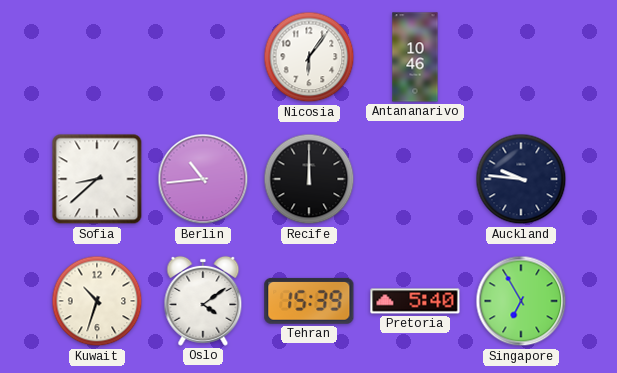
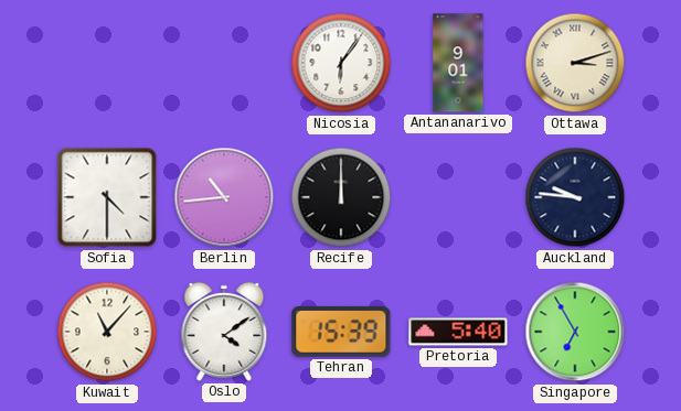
Antananarivo: 10:46 -> 9:01
Ottawa: none -> 3:12
Sofia: 8:38 -> 4:30
Kuwait: 10:33 -> 11:07
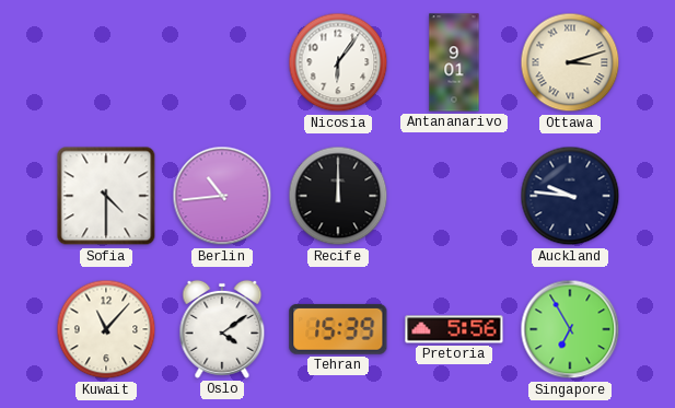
Pretoria: 5:40 -> 5:56
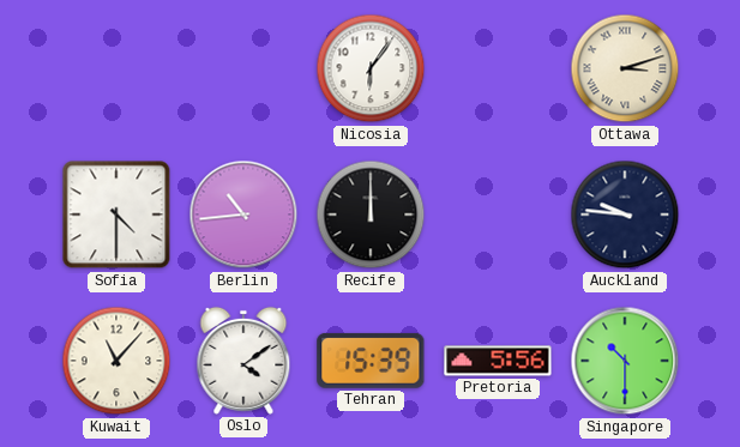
Antananarivo: 9:01 -> none
Singapore: 6:55 -> 10:30
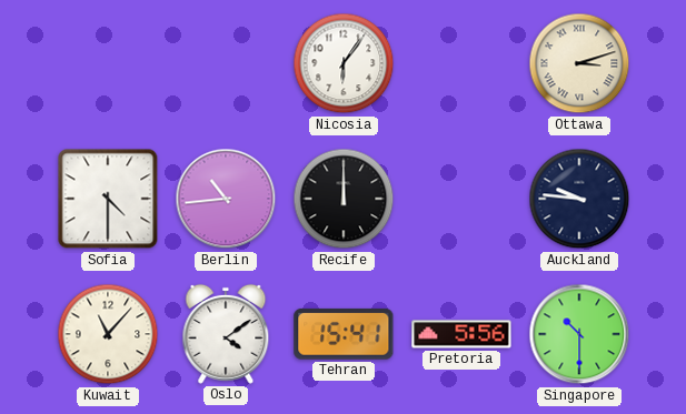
Tehran: 15:39 -> 15:41
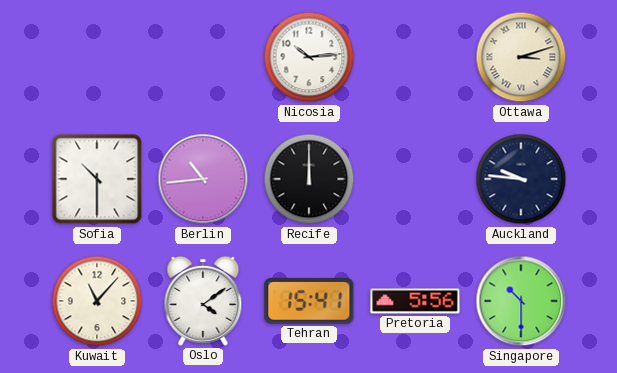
Nicosia: 6:06 -> 10:14
Sofia: 4:30 -> 10:30
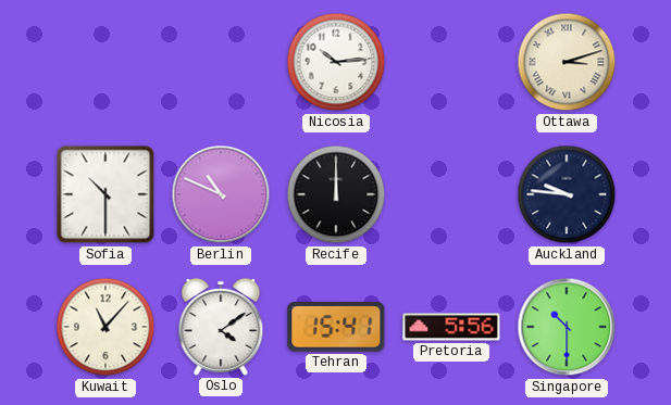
Berlin: 10:44 -> 10:49
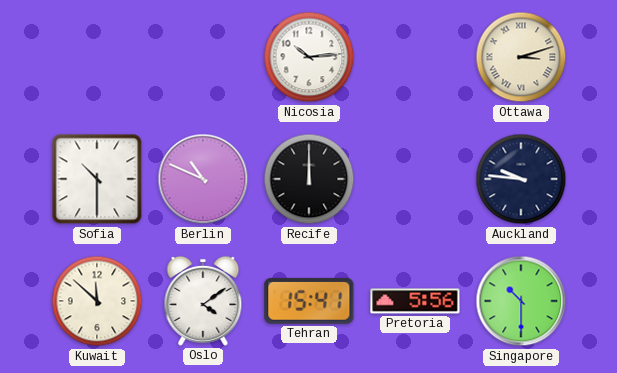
Kuwait: 11:07 -> 11:52
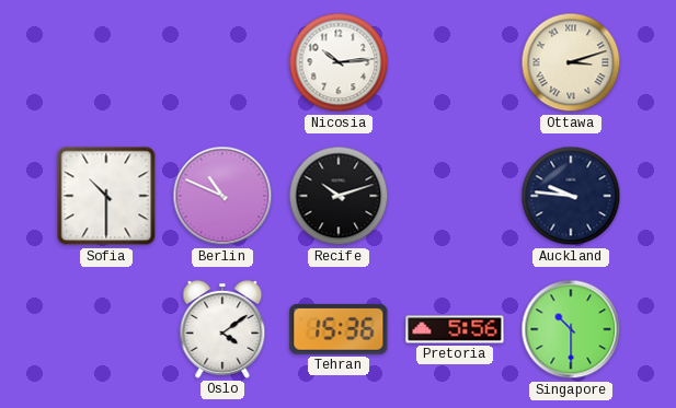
Recife: 12:00 -> 10:12
Kuwait: 11:52 -> none
Tehran: 15:41 -> 15:36
